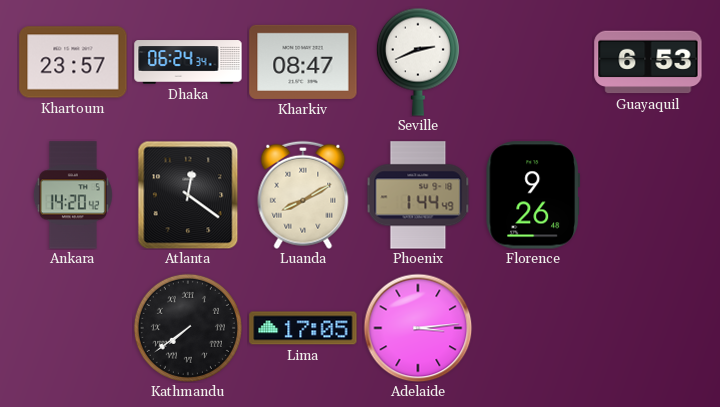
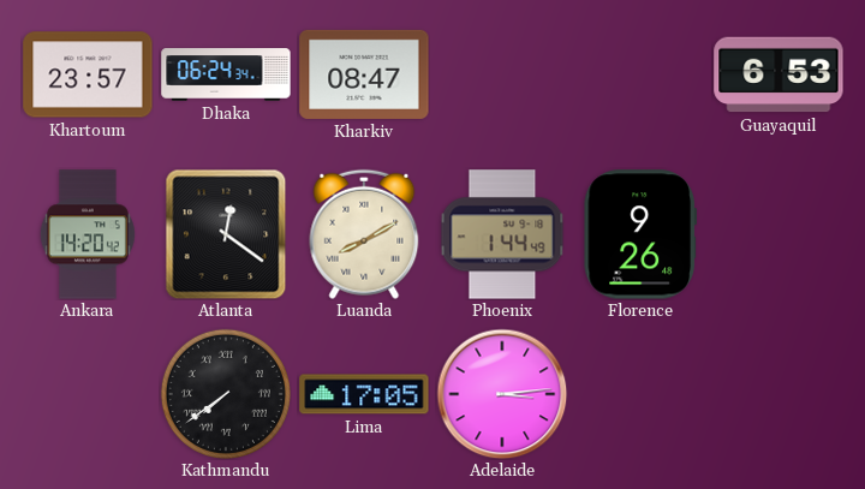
Seville: 2:41 -> none
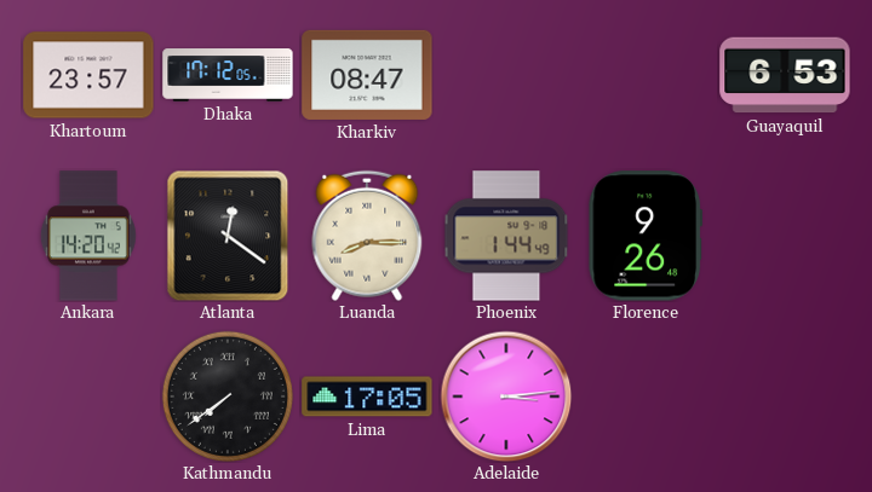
Dhaka: 06:24 -> 17:12
Luanda: 8:10 -> 8:15
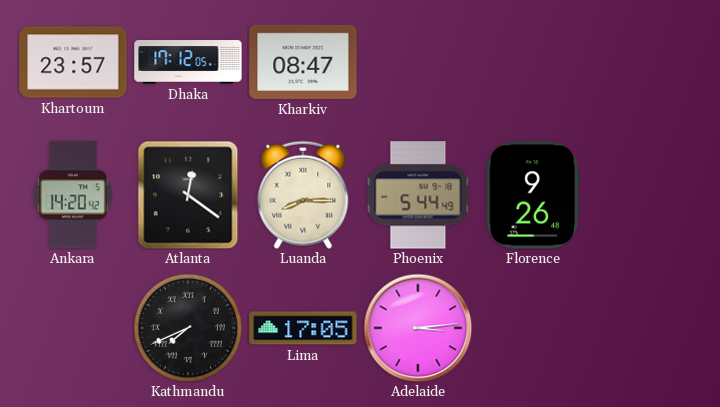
Guayaquil: 6:53 -> none
Phoenix: 1:44 -> 5:44
Kathmandu: 7:39 -> 7:41
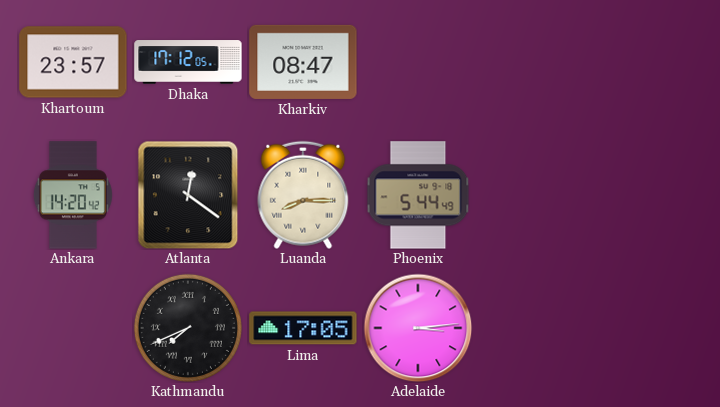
Florence: 9:26 -> none
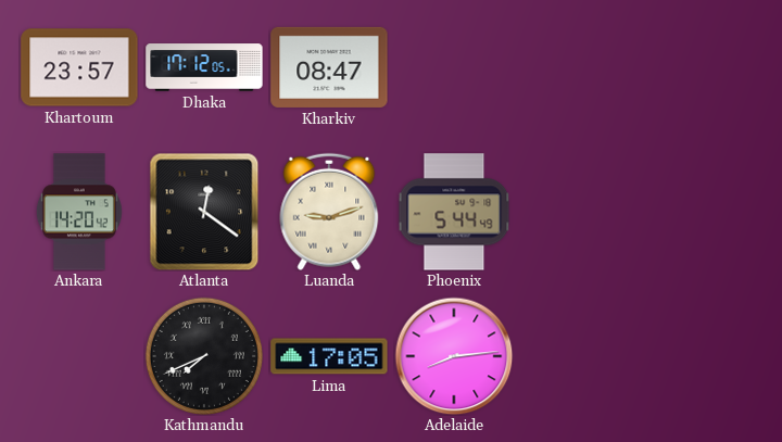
Luanda: 8:15 -> 9:12
Adelaide: 3:14 -> 8:14
